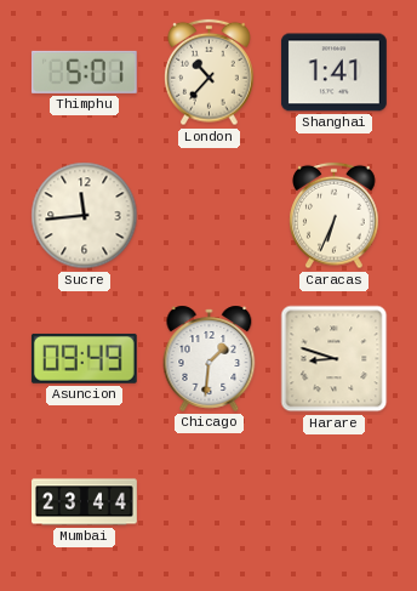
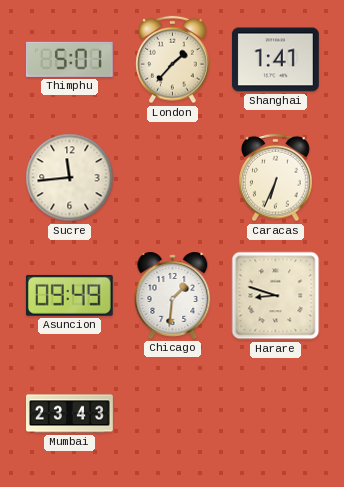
London: 10:37 -> 1:37
Mumbai: 23:44 -> 23:43
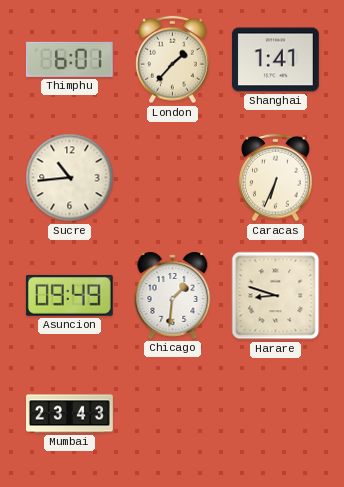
Thimphu: 5:01 -> 6:01
Sucre: 11:44 -> 10:44
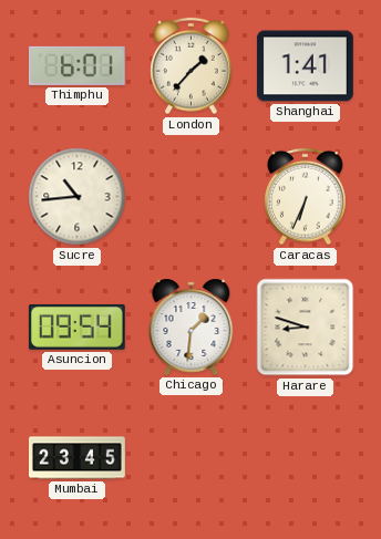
Asuncion: 09:49 -> 09:54
Mumbai: 23:43 -> 23:45
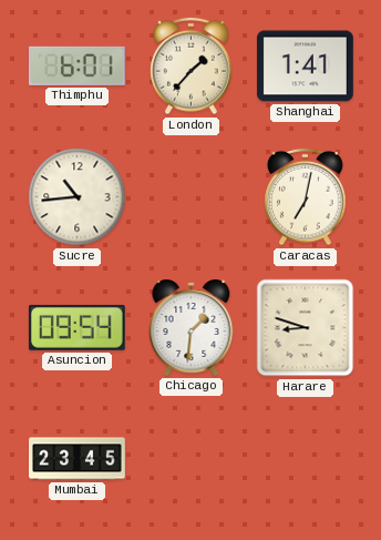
Caracas: 6:34 -> 7:02
